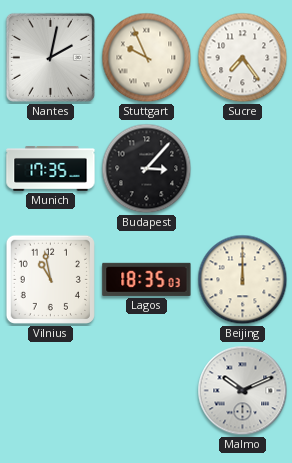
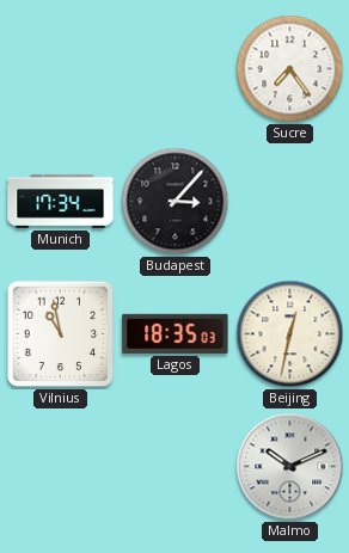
Nantes: 2:02 -> none
Stuttgart: 9:56 -> none
Munich: 17:35 -> 17:34
Beijing: 12:00 -> 12:32
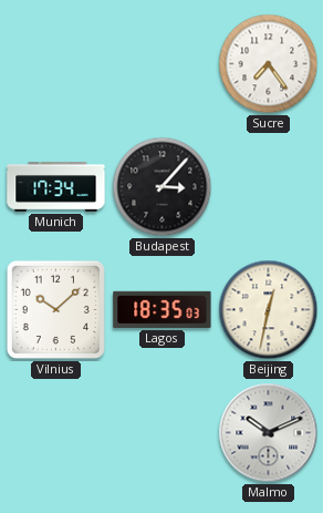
Vilnius: 10:58 -> 10:08
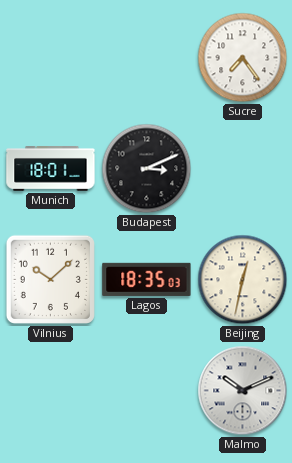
Munich: 17:34 -> 18:01
Budapest: 3:07 -> 3:11
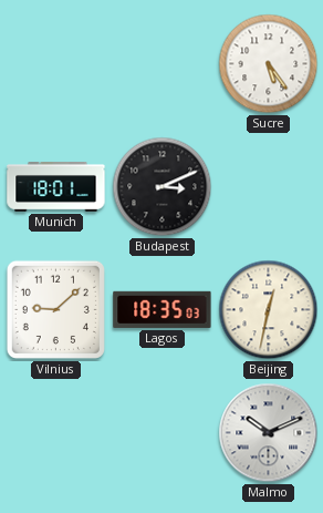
Sucre: 7:24 -> 5:24
Vilnius: 10:08 -> 9:08
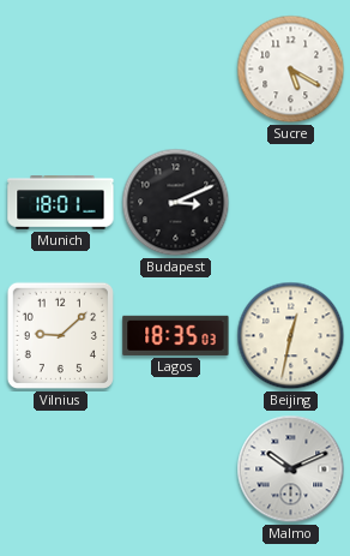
Sucre: 5:24 -> 5:20
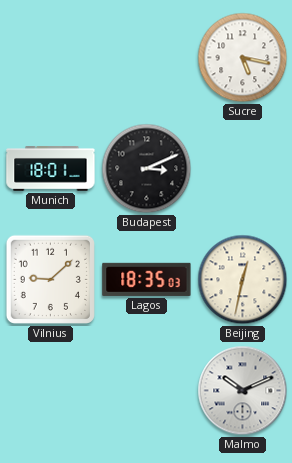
Sucre: 5:20 -> 5:17
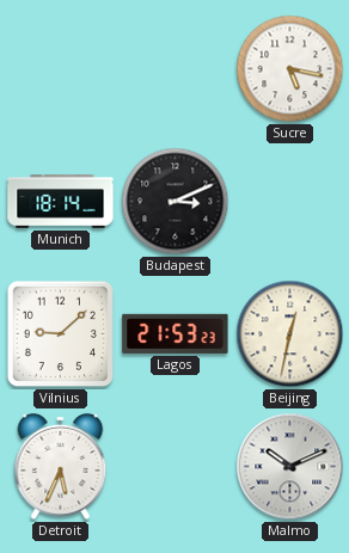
Munich: 18:01 -> 18:14
Lagos: 18:35 -> 21:53
Detroit: none -> 5:34
